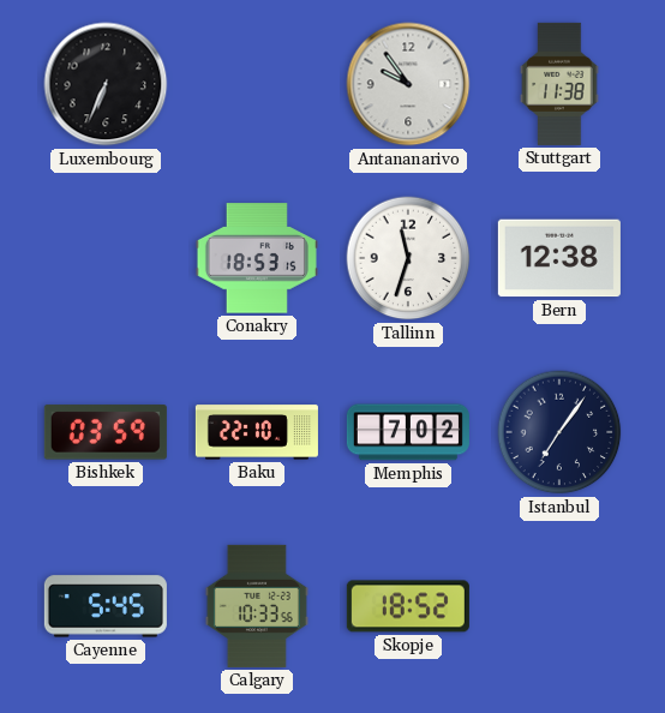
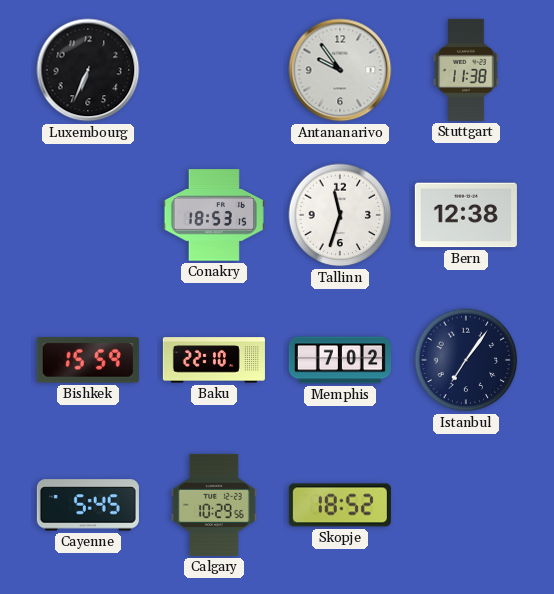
Bishkek: 03:59 -> 15:59
Calgary: 10:33 -> 10:29
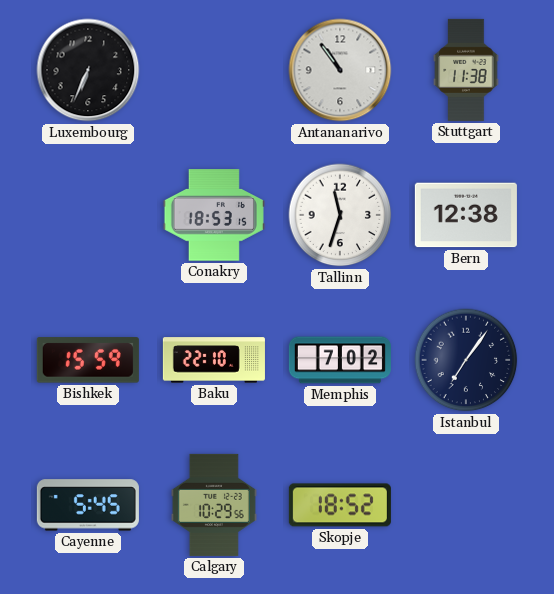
Antananarivo: 9:54 -> 10:54
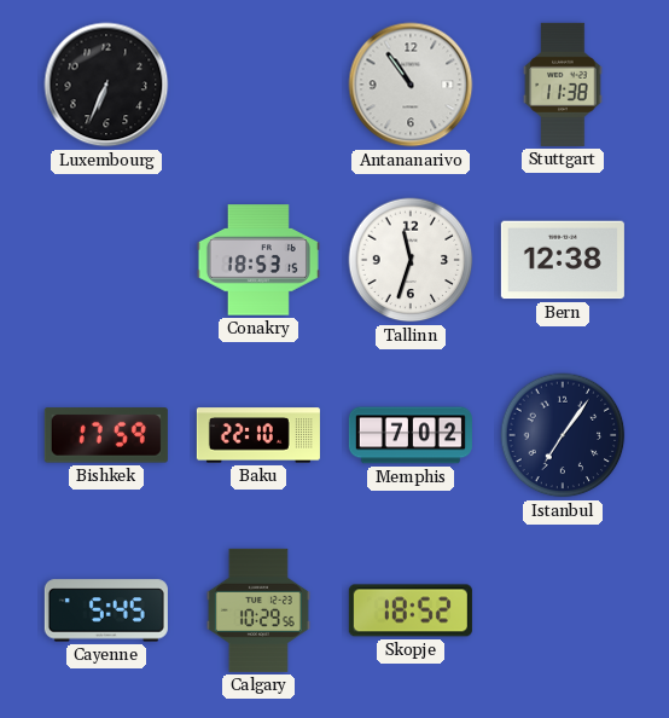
Bishkek: 15:59 -> 17:59
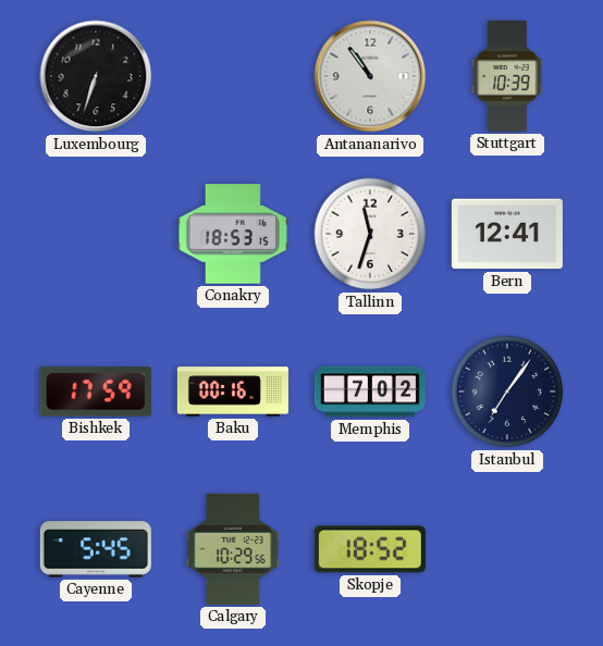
Luxembourg: 6:34 -> 6:33
Stuttgart: 11:38 -> 10:39
Bern: 12:38 -> 12:41
Baku: 22:10 -> 00:16
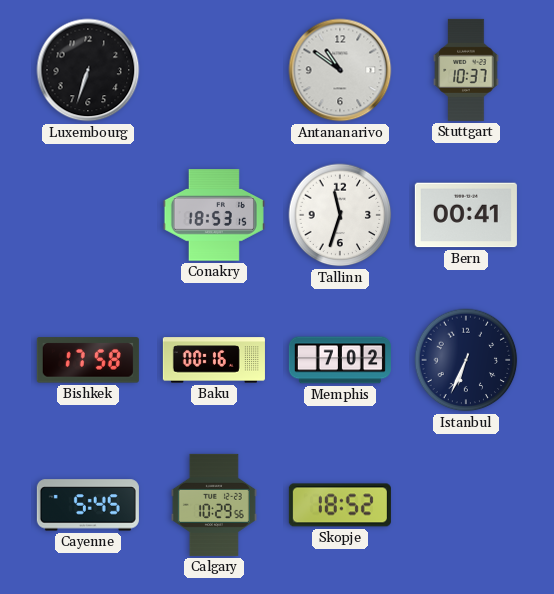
Antananarivo: 10:54 -> 10:51
Stuttgart: 10:39 -> 10:37
Bern: 12:41 -> 00:41
Bishkek: 17:59 -> 17:58
Istanbul: 7:06 -> 6:34
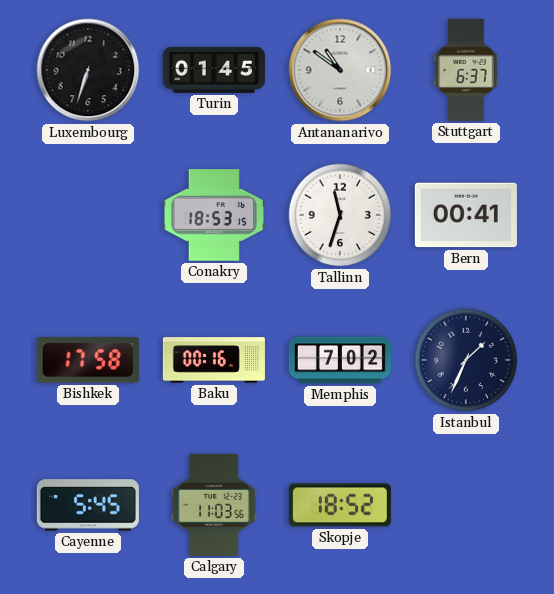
Turin: none -> 01:45
Stuttgart: 10:37 -> 6:37
Istanbul: 6:34 -> 1:34
Calgary: 10:29 -> 11:03
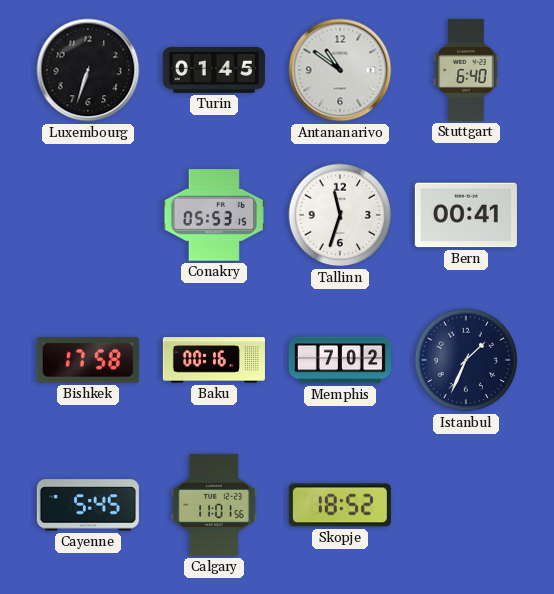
Stuttgart: 6:37 -> 6:40
Conakry: 18:53 -> 05:53
Calgary: 11:03 -> 11:01
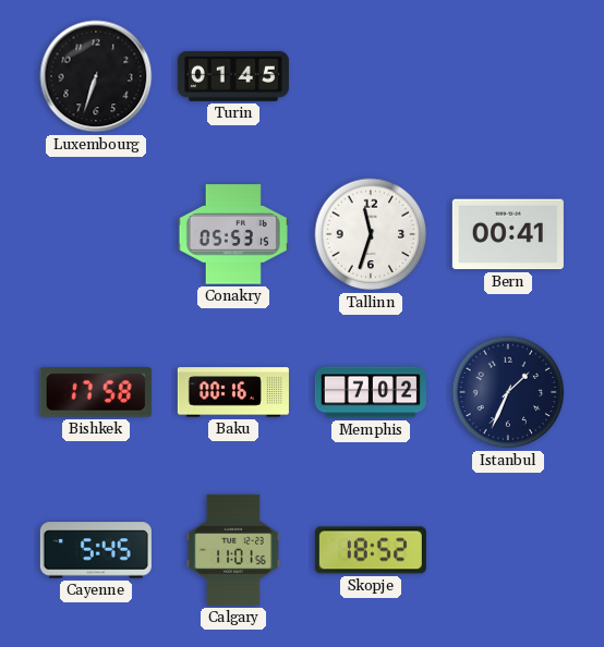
Antananarivo: 10:51 -> none
Stuttgart: 6:40 -> none
